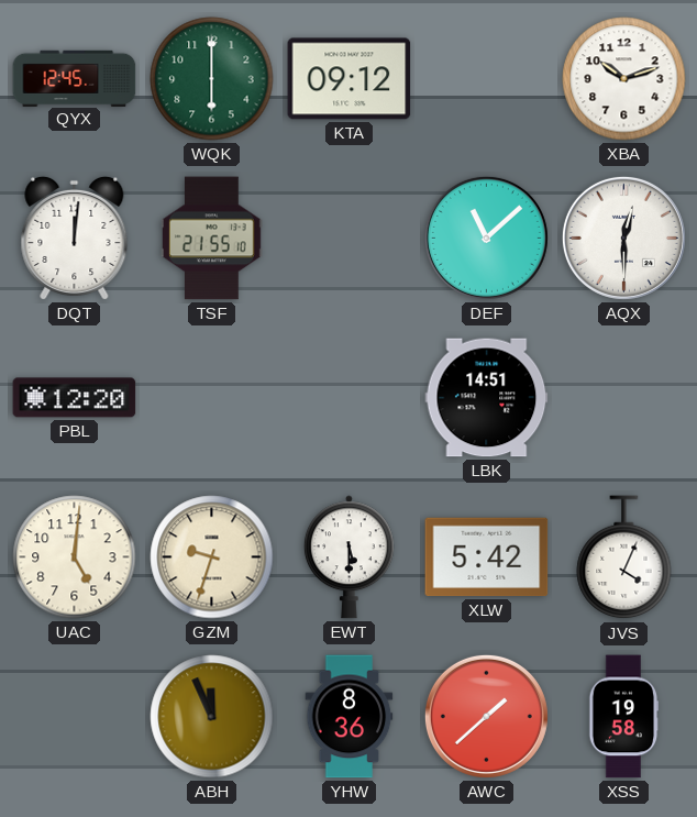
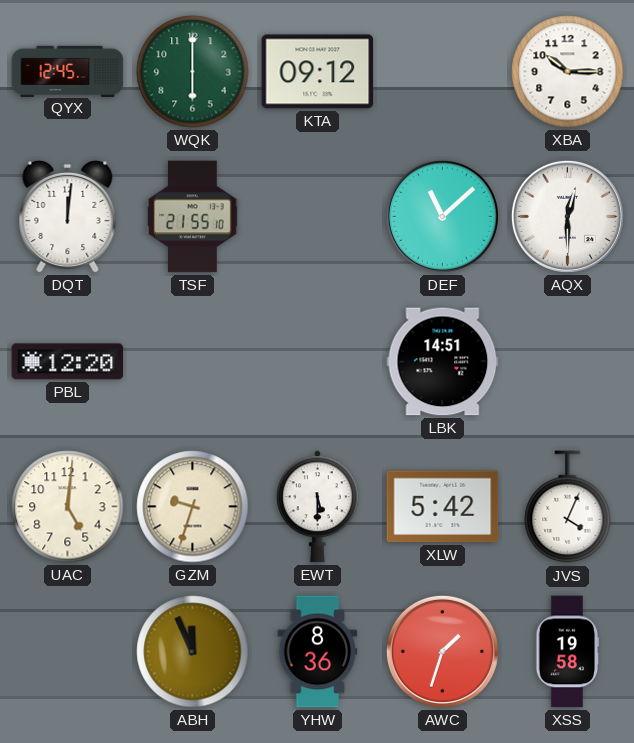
XBA: 10:12 -> 10:15
AWC: 1:38 -> 1:33
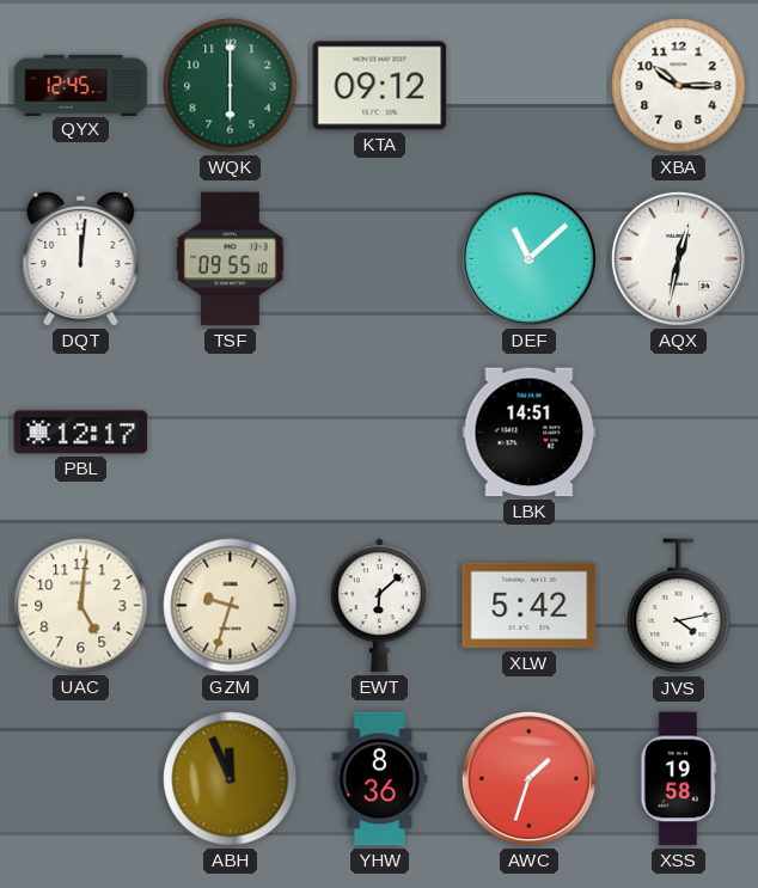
TSF: 21:55 -> 09:55
AQX: 12:30 -> 12:32
PBL: 12:20 -> 12:17
EWT: 5:30 -> 6:08
JVS: 4:04 -> 4:13
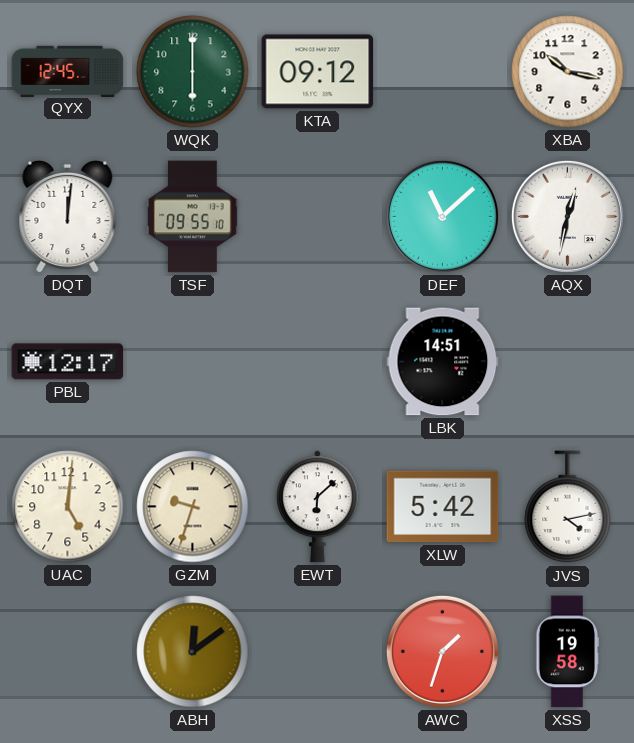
XBA: 10:15 -> 10:17
ABH: 11:56 -> 12:09
YHW: 8:36 -> none
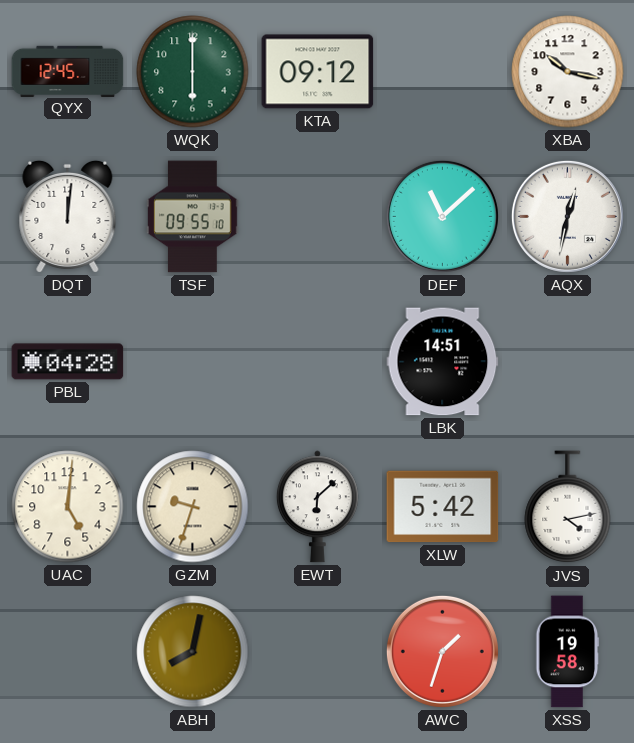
PBL: 12:17 -> 04:28
ABH: 12:09 -> 8:02
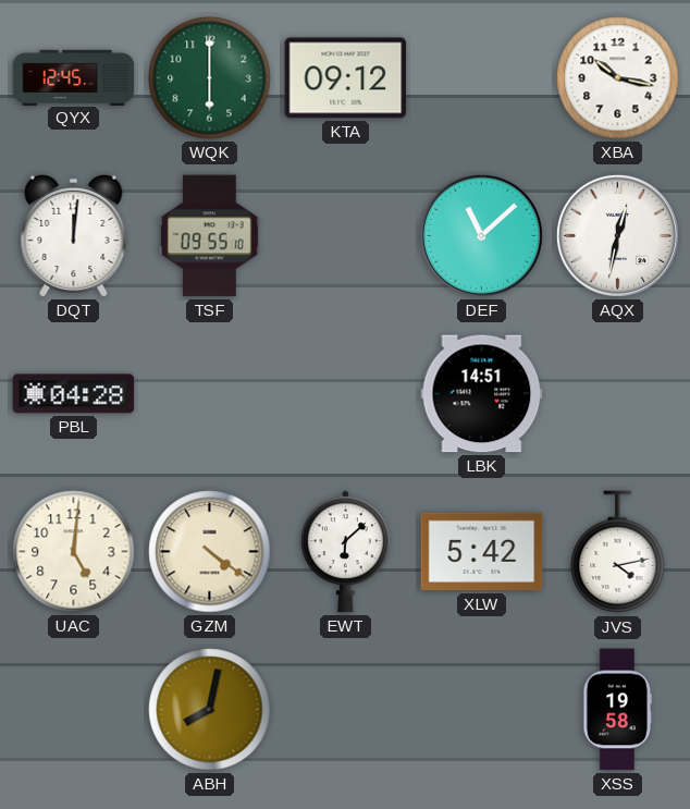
GZM: 9:33 -> 4:21
AWC: 1:33 -> none
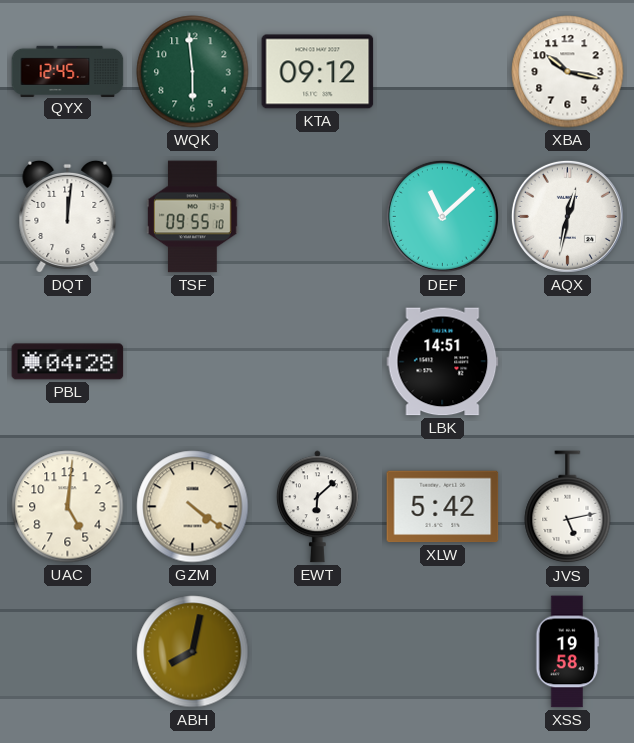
WQK: 6:00 -> 5:59
JVS: 4:13 -> 5:13
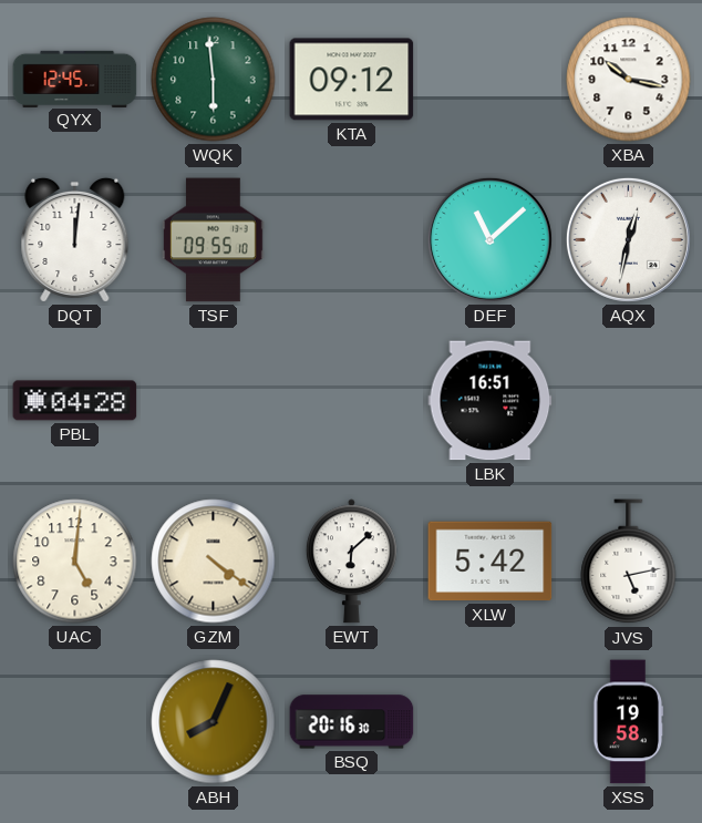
LBK: 14:51 -> 16:51
ABH: 8:02 -> 8:04
BSQ: none -> 20:16
